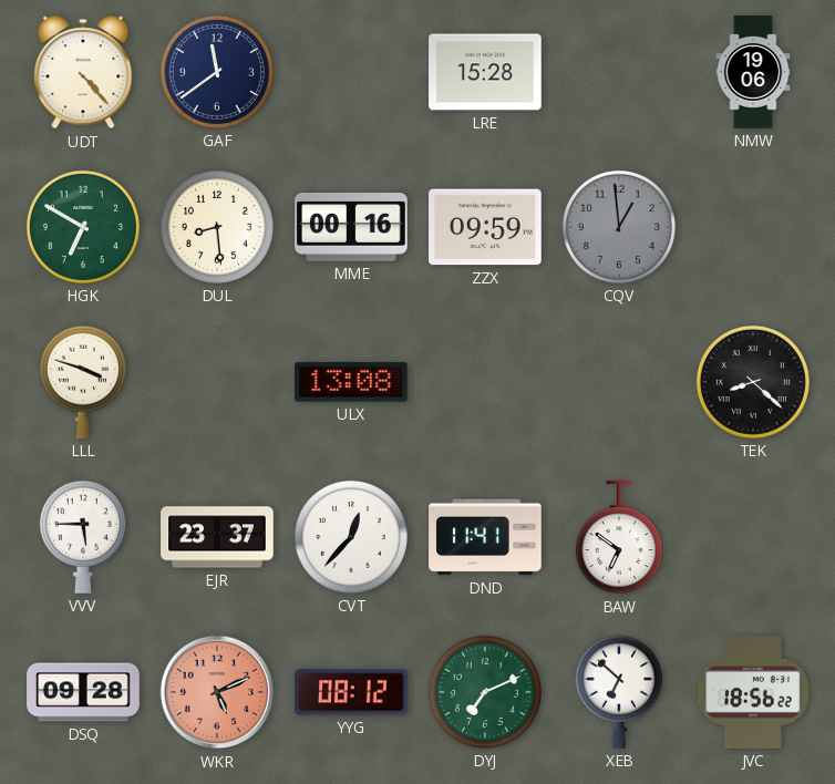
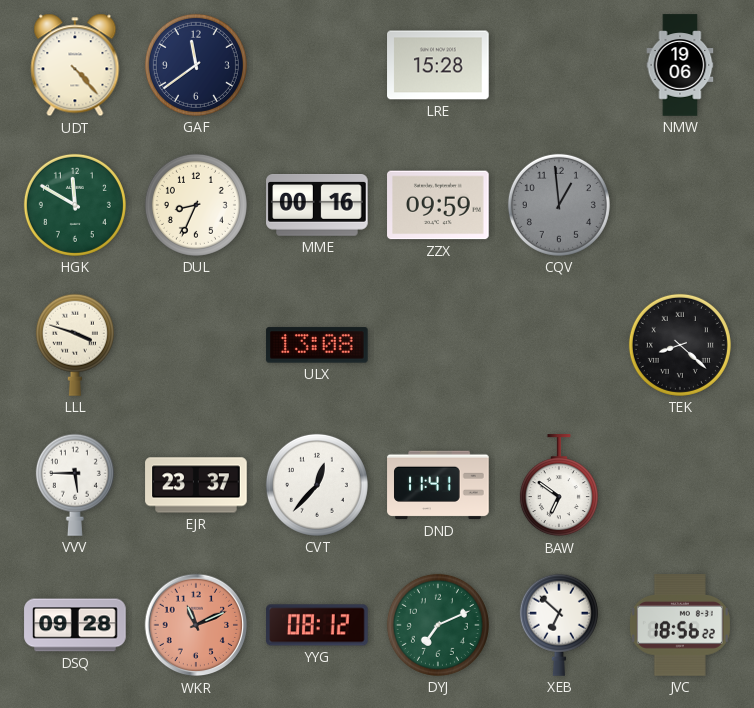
HGK: 6:50 -> 11:50
DUL: 8:29 -> 8:34
WKR: 5:11 -> 11:11
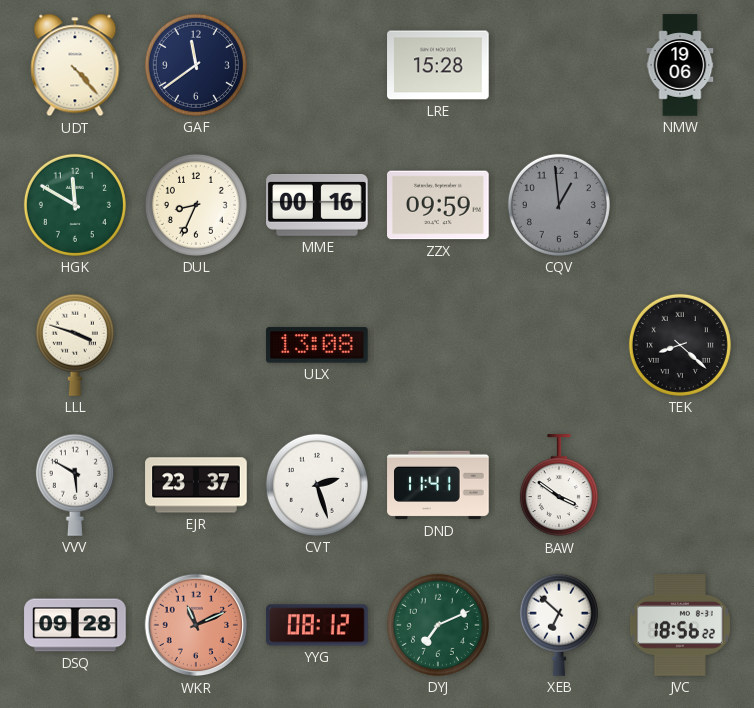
VVV: 5:45 -> 5:50
CVT: 12:37 -> 2:27
BAW: 6:51 -> 3:51
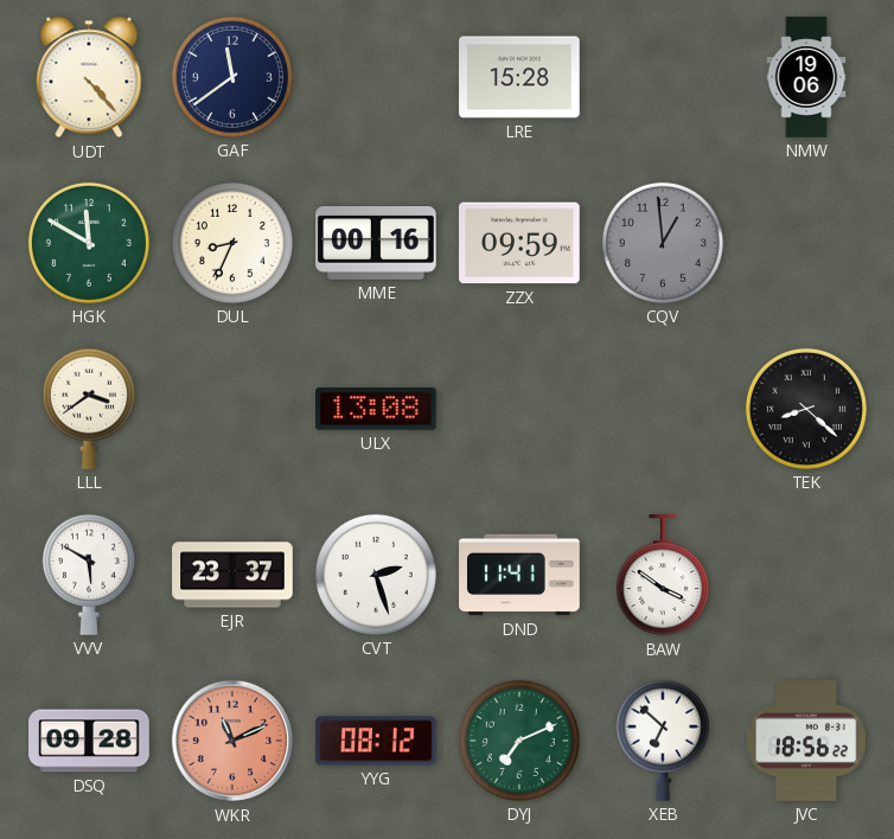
LLL: 3:48 -> 3:39
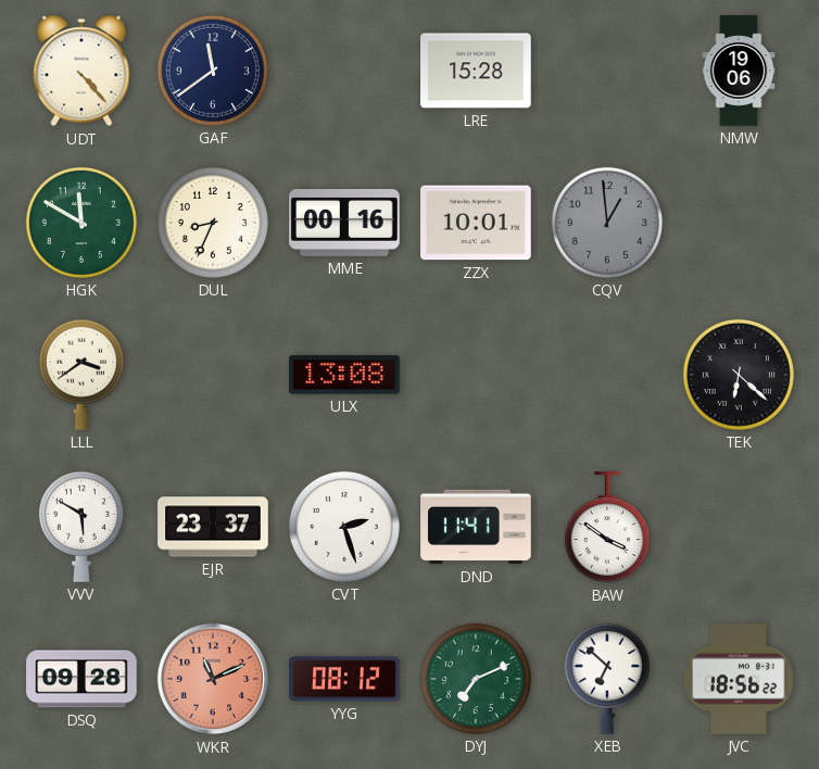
ZZX: 09:59 -> 10:01
TEK: 8:22 -> 6:22
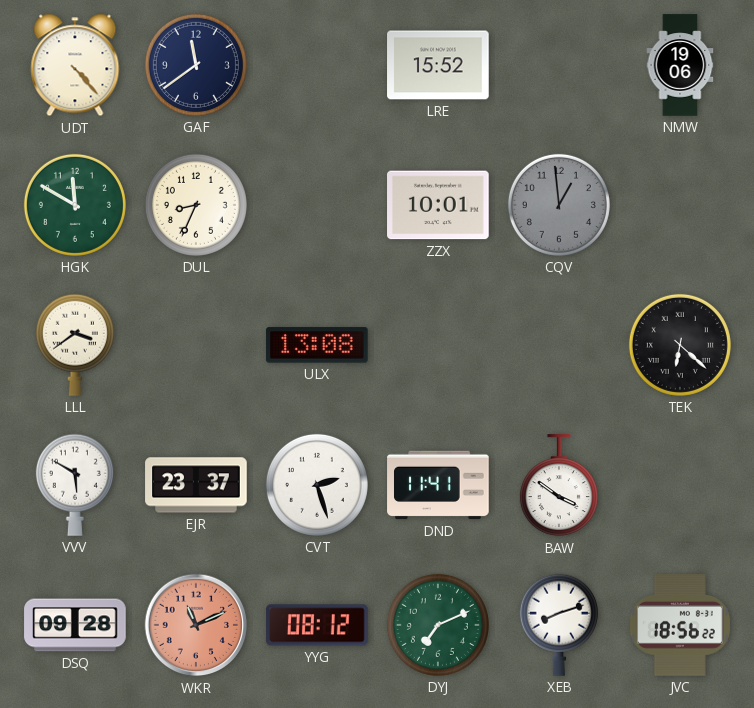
LRE: 15:28 -> 15:52
MME: 00:16 -> none
XEB: 6:52 -> 8:12
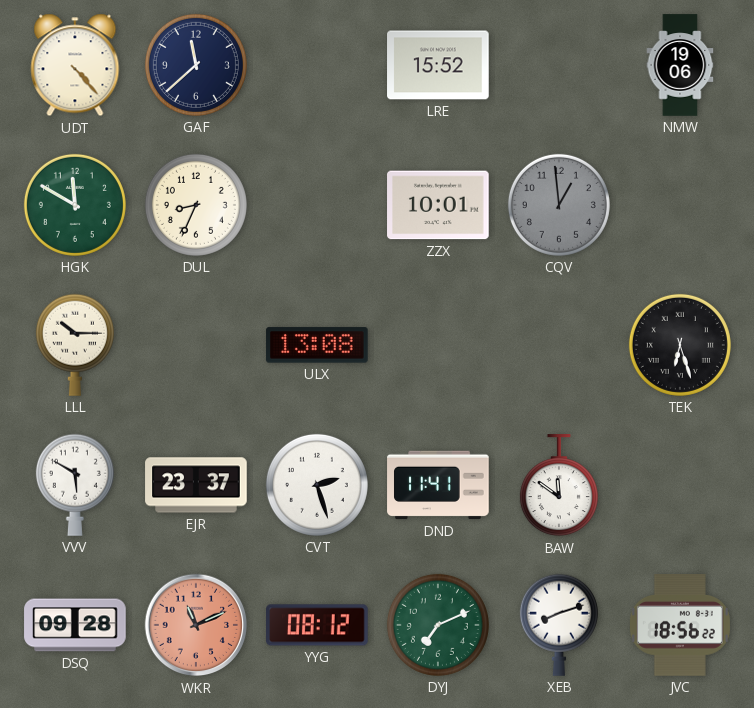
GAF: 11:39 -> 11:38
LLL: 3:39 -> 10:15
TEK: 6:22 -> 6:27
BAW: 3:51 -> 11:51
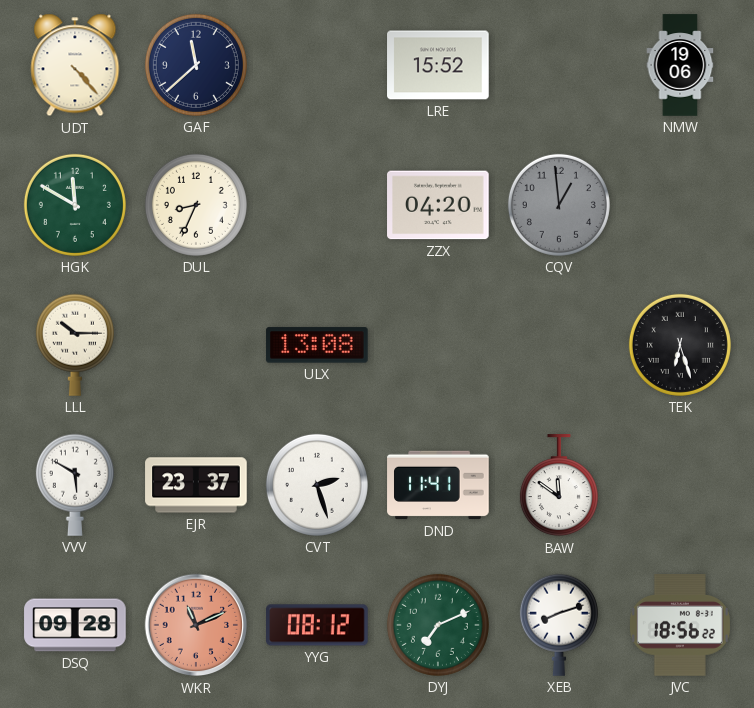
ZZX: 10:01 -> 04:20
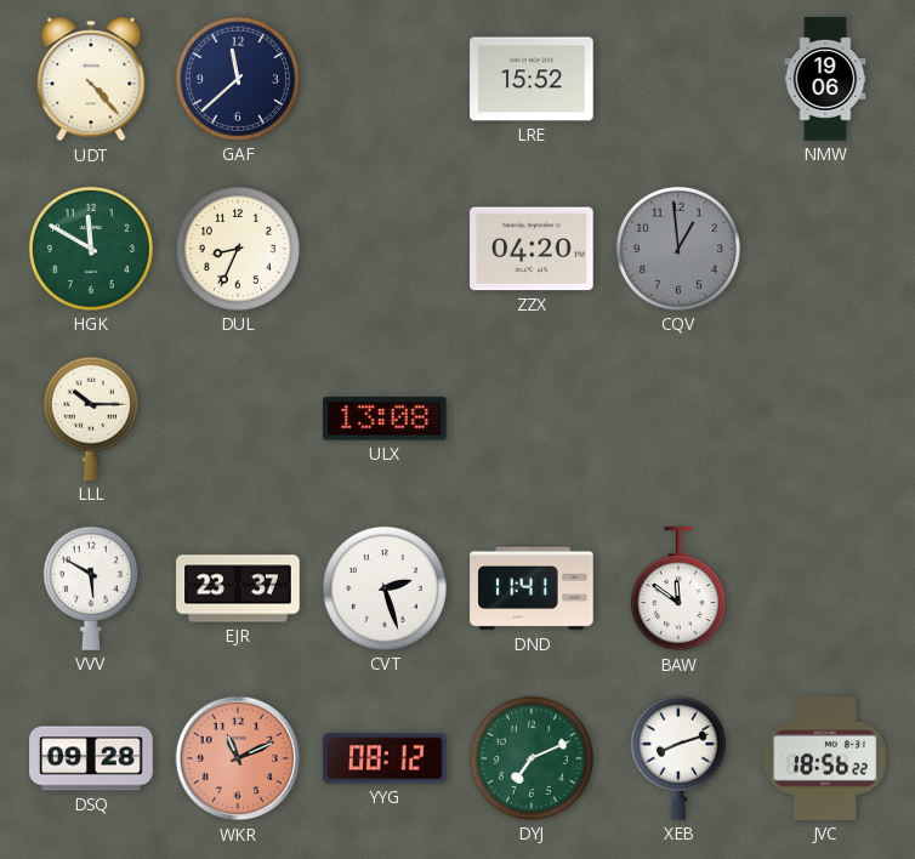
TEK: 6:27 -> none
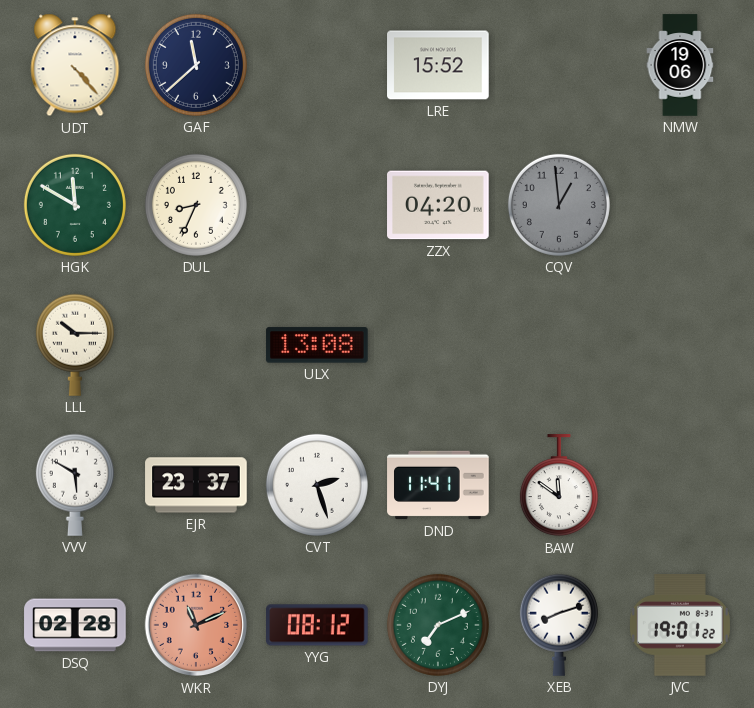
DSQ: 09:28 -> 02:28
JVC: 18:56 -> 19:01
